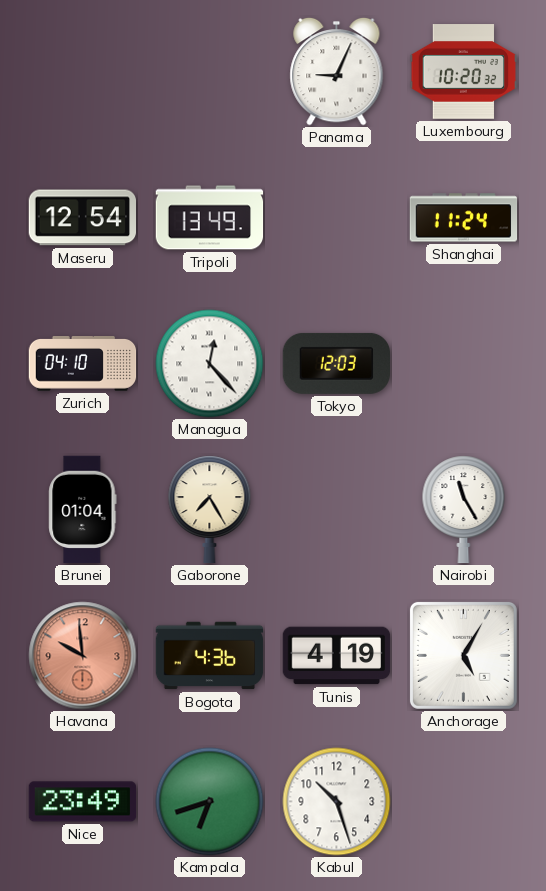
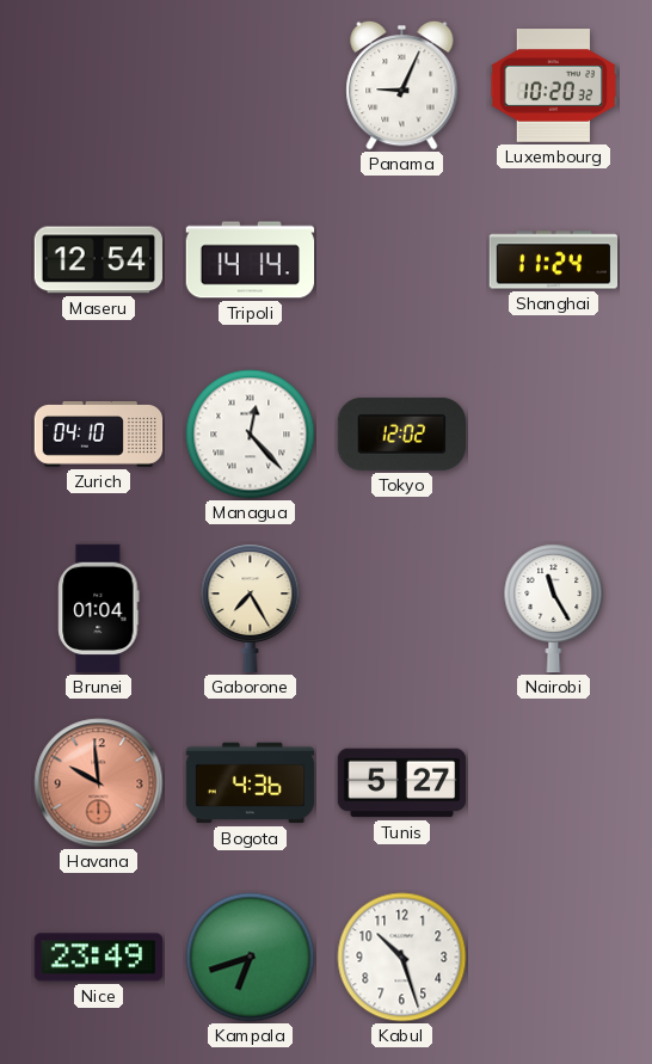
Tripoli: 13:49 -> 14:14
Tokyo: 12:03 -> 12:02
Tunis: 4:19 -> 5:27
Anchorage: 5:05 -> none
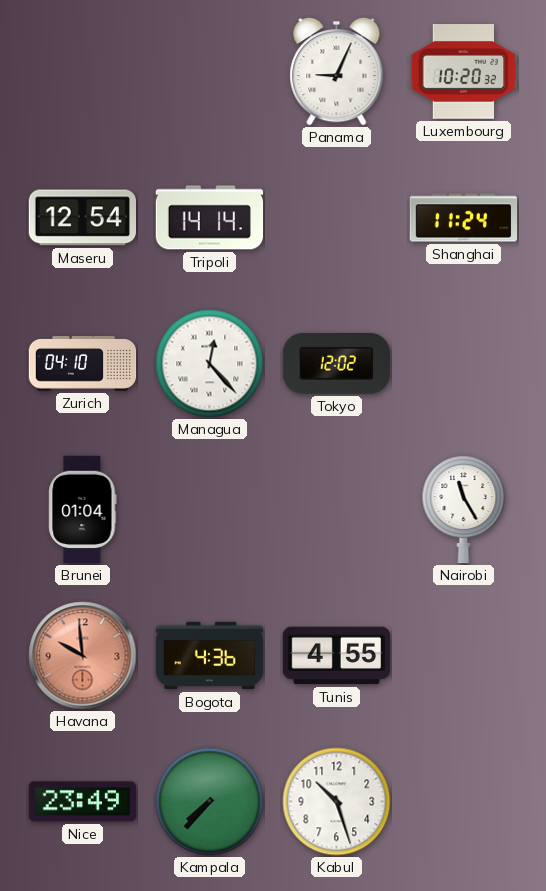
Gaborone: 7:25 -> none
Tunis: 5:27 -> 4:55
Kampala: 6:42 -> 7:37
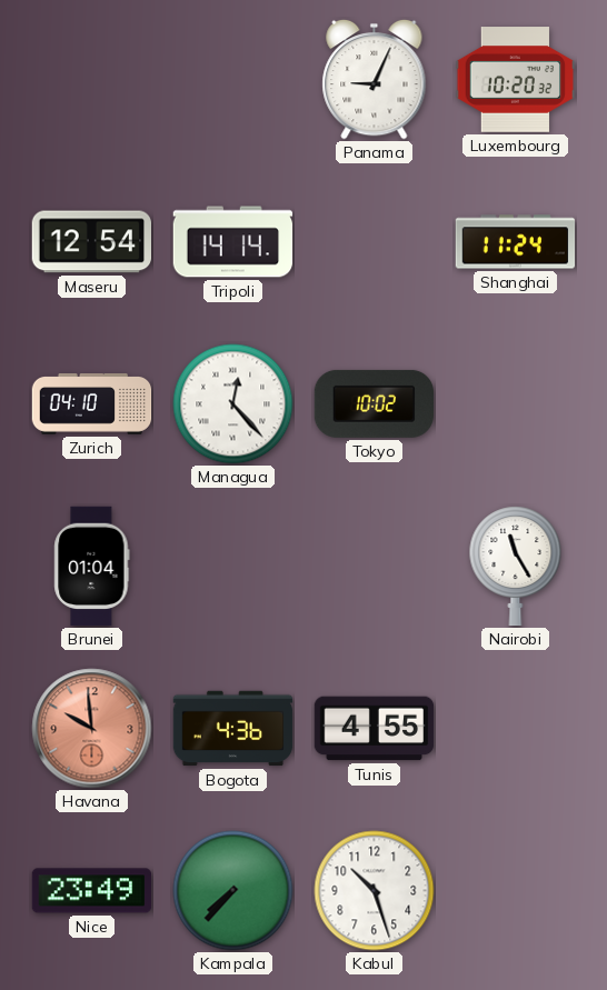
Tokyo: 12:02 -> 10:02
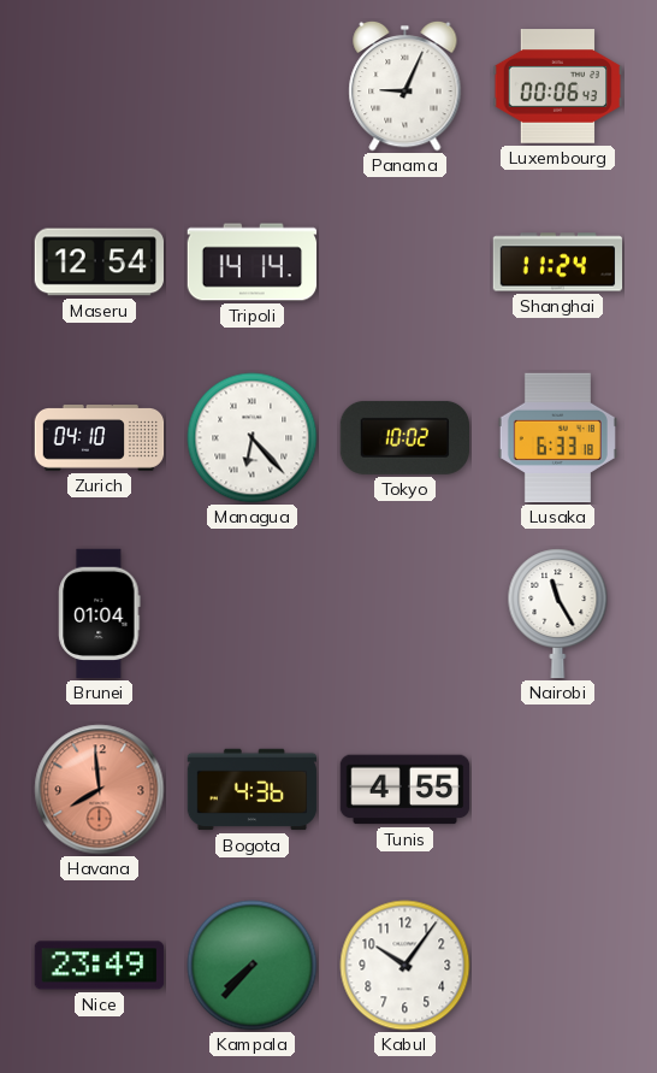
Luxembourg: 10:20 -> 00:06
Managua: 12:23 -> 6:23
Lusaka: none -> 6:33
Havana: 9:59 -> 7:59
Kabul: 10:27 -> 10:06
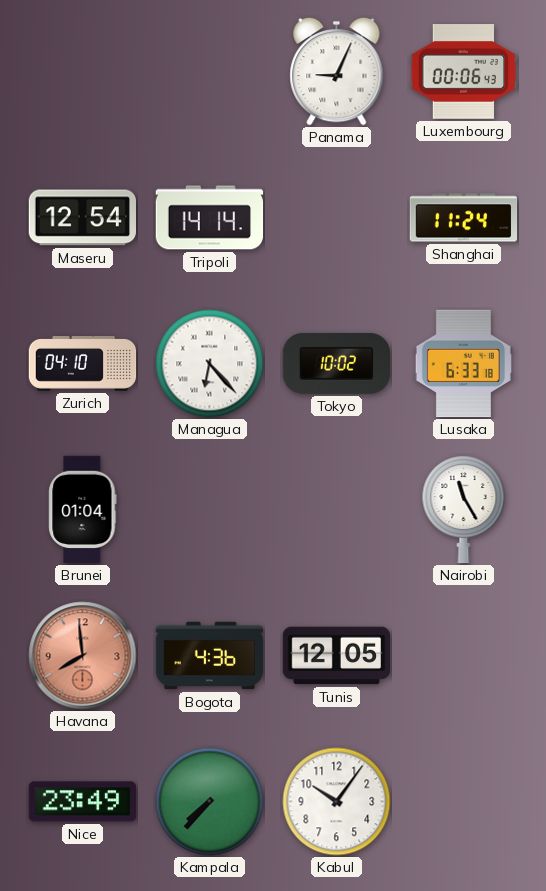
Tunis: 4:55 -> 12:05
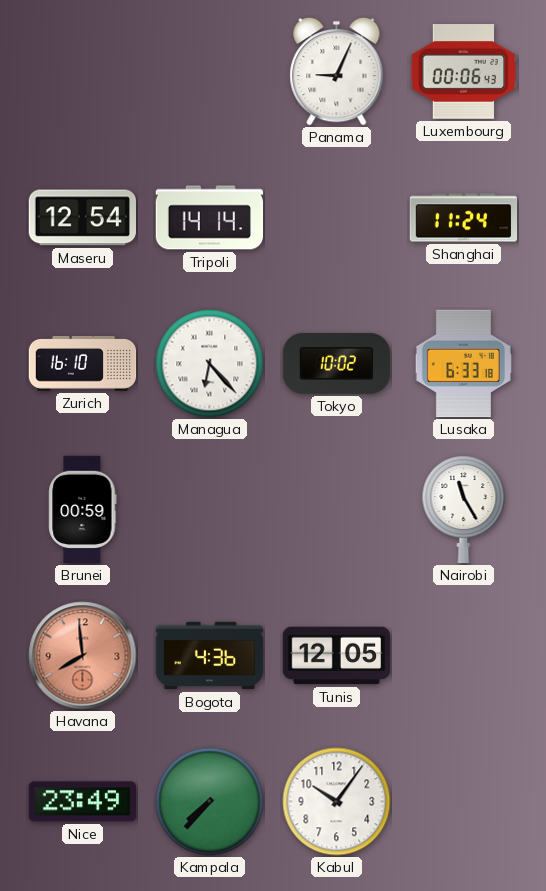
Zurich: 04:10 -> 16:10
Brunei: 01:04 -> 00:59
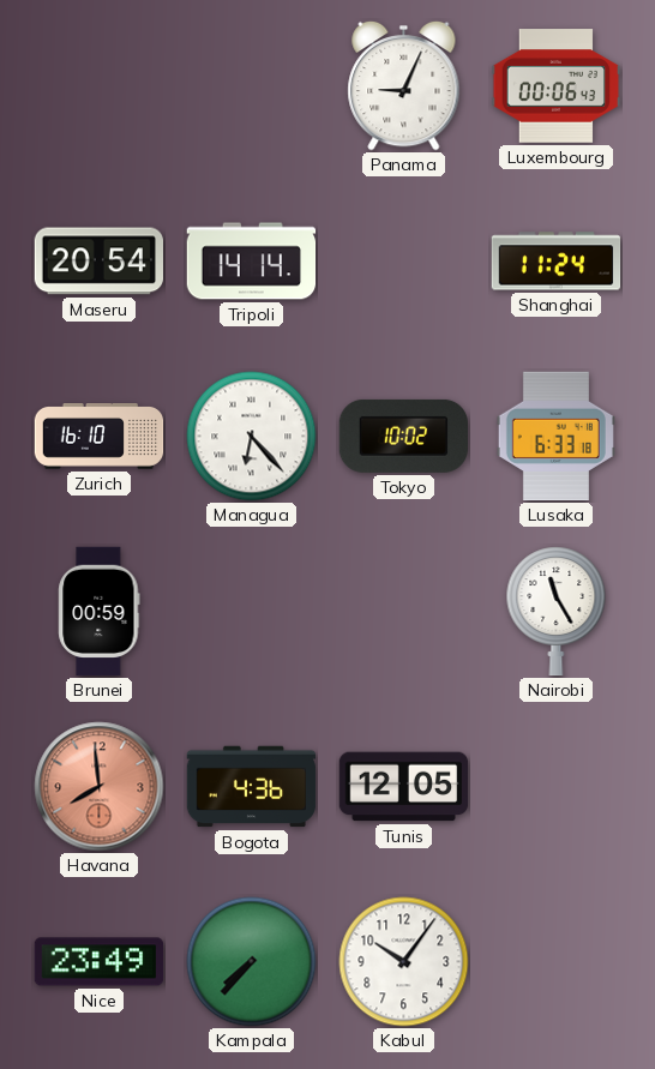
Maseru: 12:54 -> 20:54
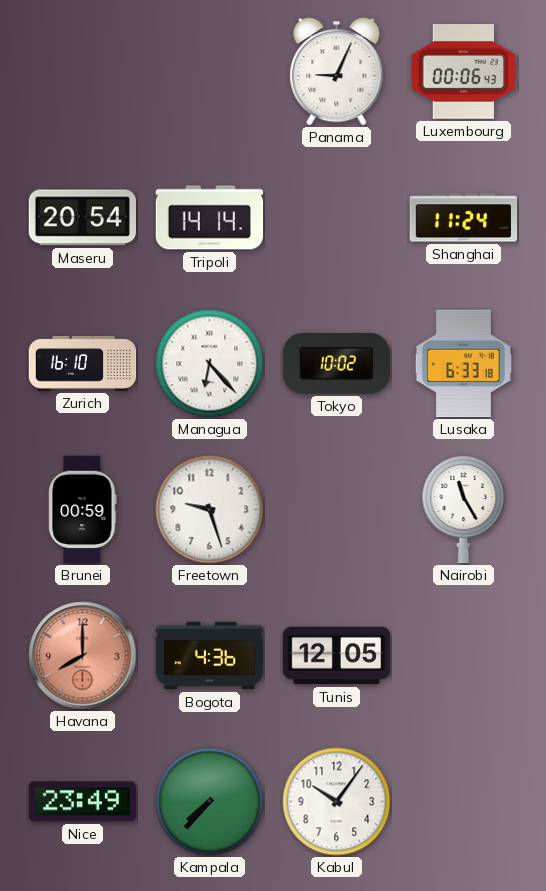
Freetown: none -> 9:27
Havana: 7:59 -> 8:00
